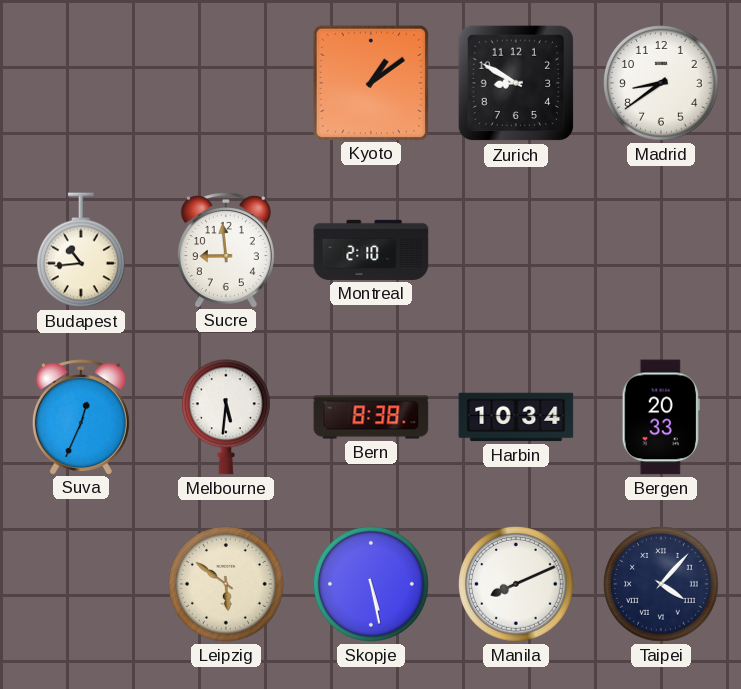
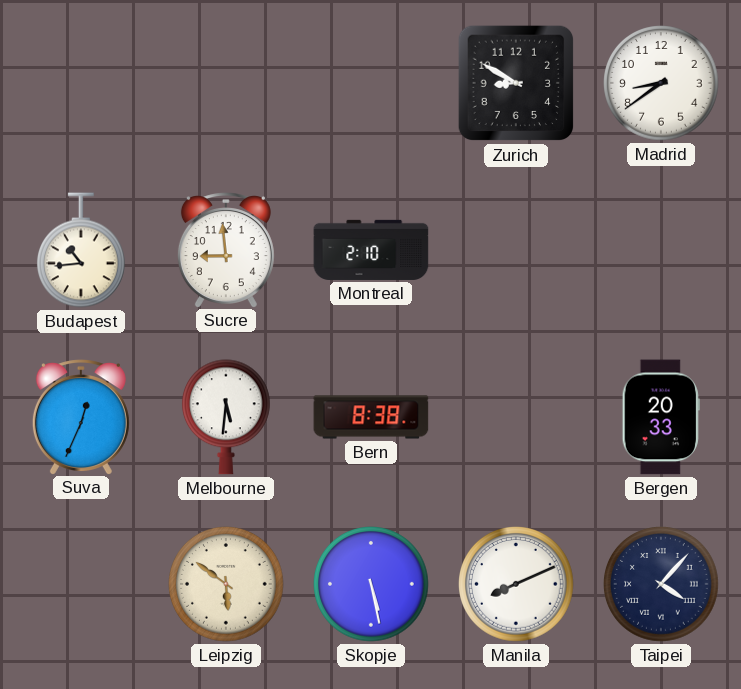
Kyoto: 1:09 -> none
Harbin: 10:34 -> none
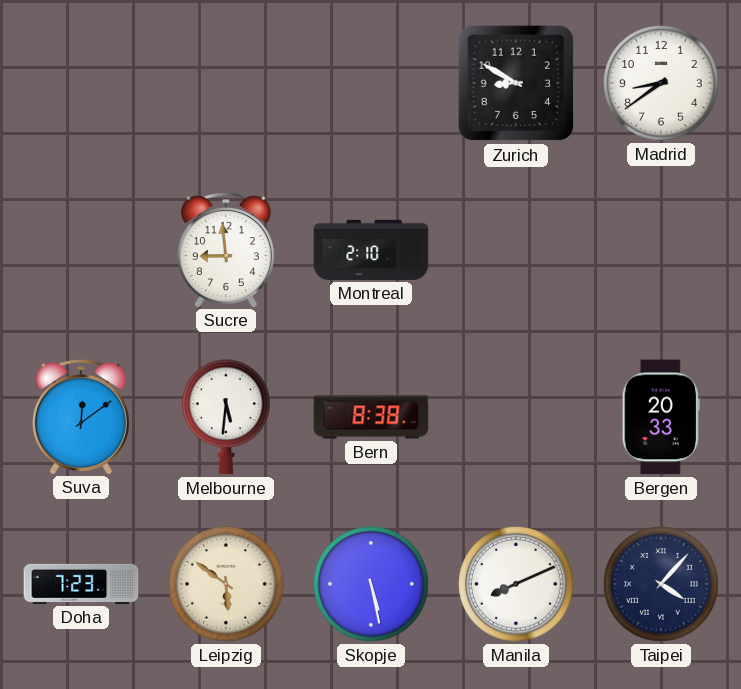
Budapest: 10:44 -> none
Suva: 12:34 -> 12:09
Doha: none -> 7:23
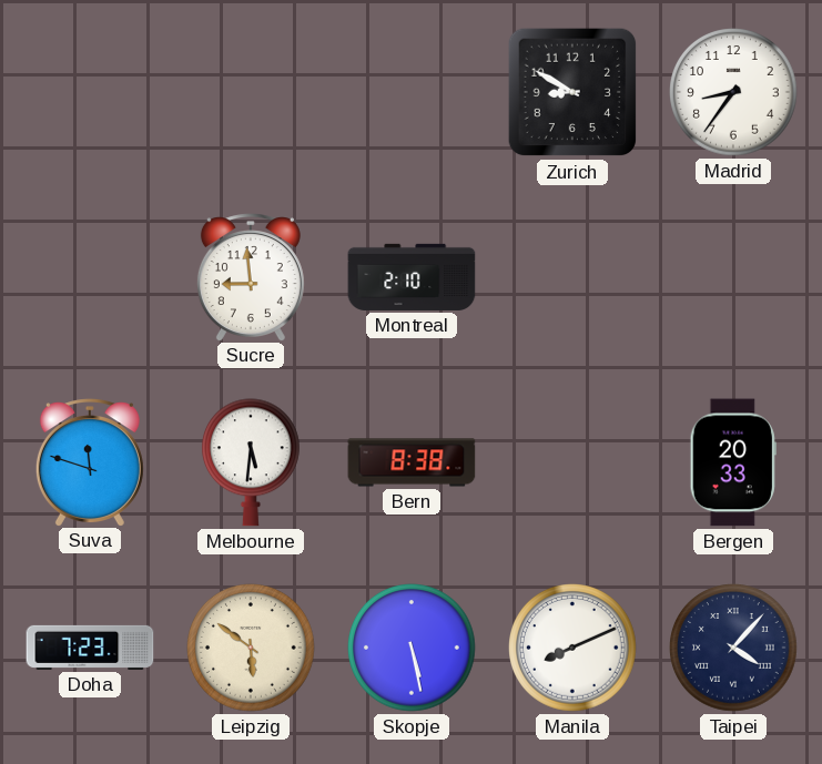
Madrid: 8:39 -> 8:36
Suva: 12:09 -> 11:48
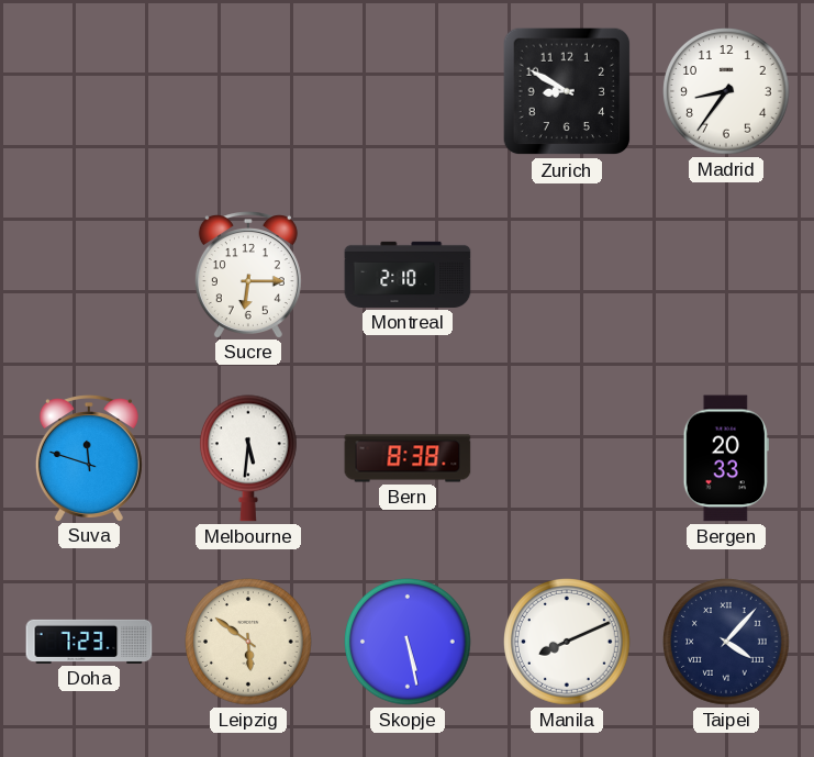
Sucre: 8:59 -> 6:15
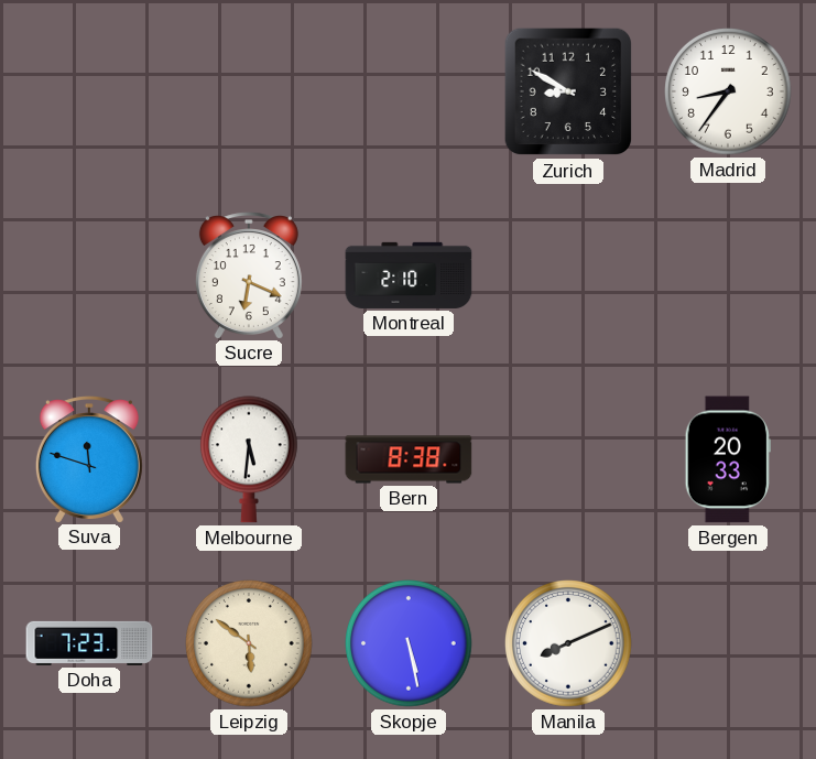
Sucre: 6:15 -> 6:19
Taipei: 4:07 -> none
